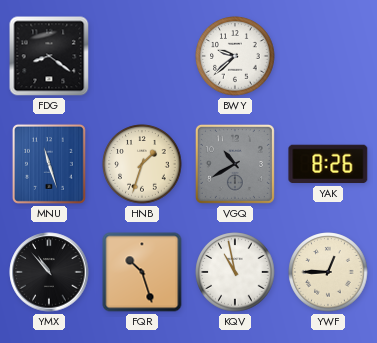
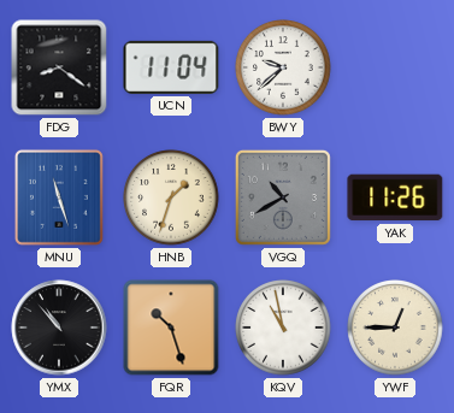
UCN: none -> 11:04
YAK: 8:26 -> 11:26
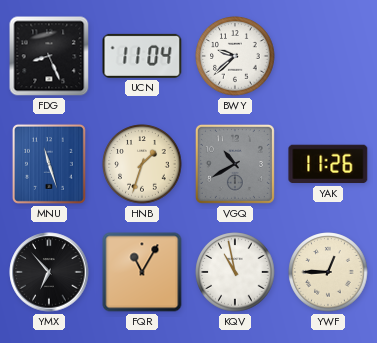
FDG: 8:21 -> 8:26
YMX: 10:53 -> 6:53
FQR: 10:27 -> 11:05
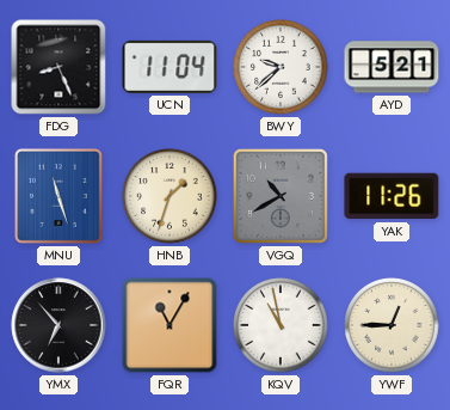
AYD: none -> 5:21
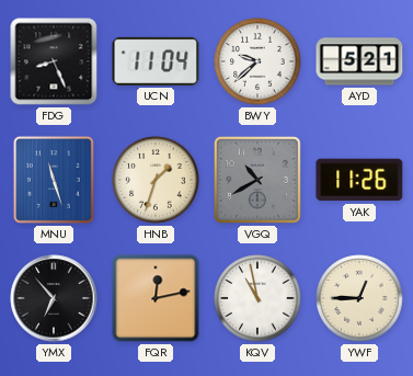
FQR: 11:05 -> 12:13
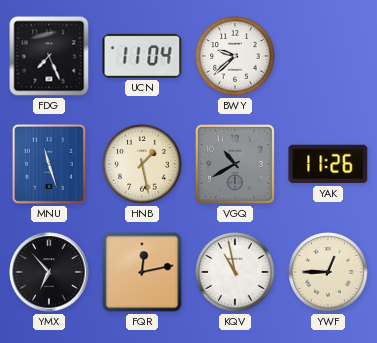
FDG: 8:26 -> 7:26
AYD: 5:21 -> none
HNB: 1:33 -> 1:28
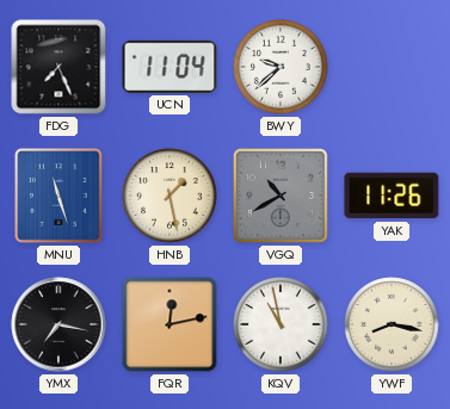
YMX: 6:53 -> 7:17
YWF: 12:45 -> 8:17
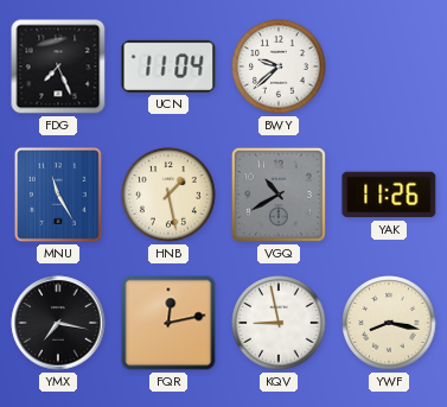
MNU: 11:27 -> 11:25
KQV: 10:58 -> 8:58
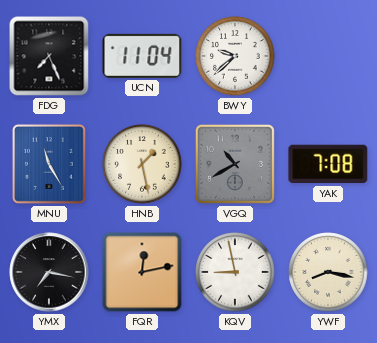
YAK: 11:26 -> 7:08
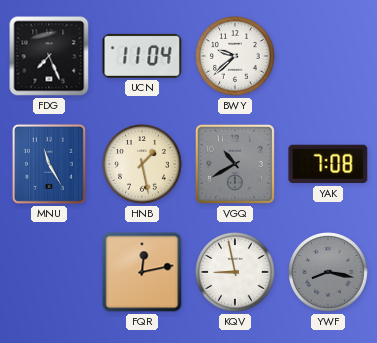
YMX: 7:17 -> none
YWF dial: cream -> grey
